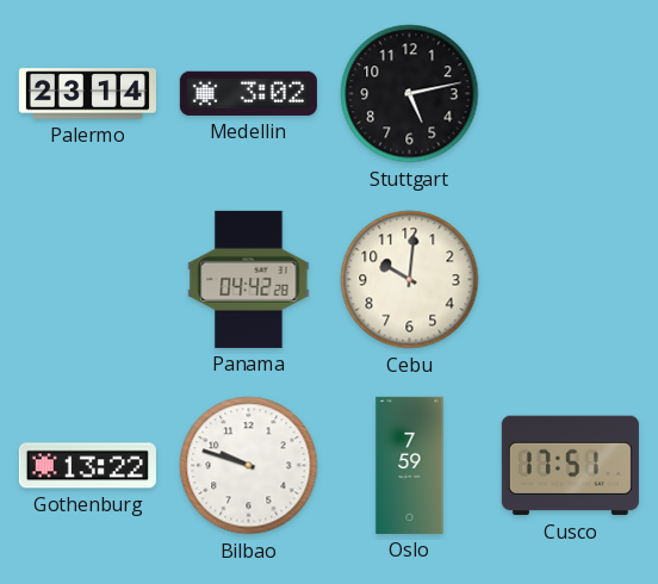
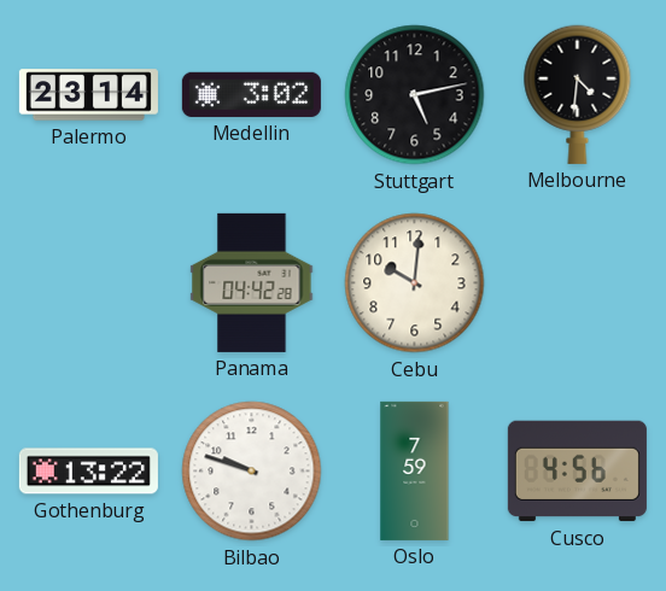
Melbourne: none -> 4:31
Cusco: 17:51 -> 4:56
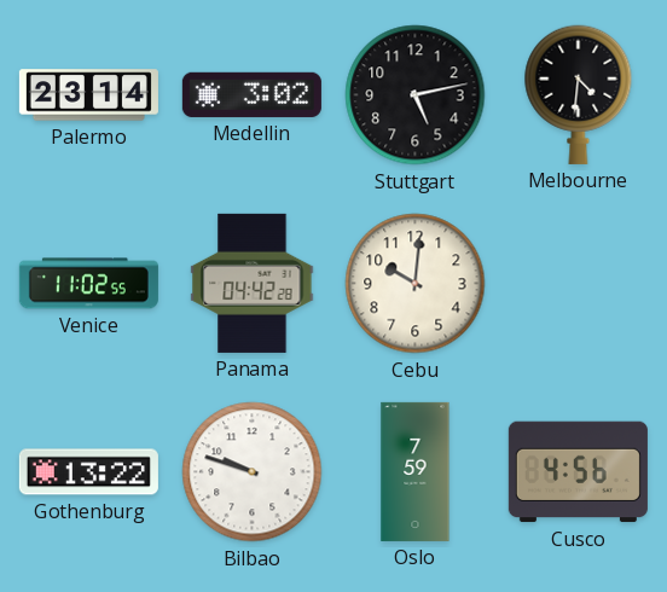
Venice: none -> 11:02
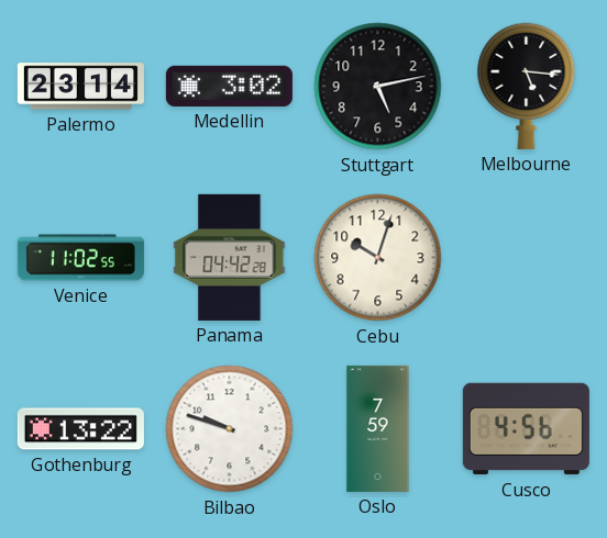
Melbourne: 4:31 -> 5:16
Cebu: 10:01 -> 10:03
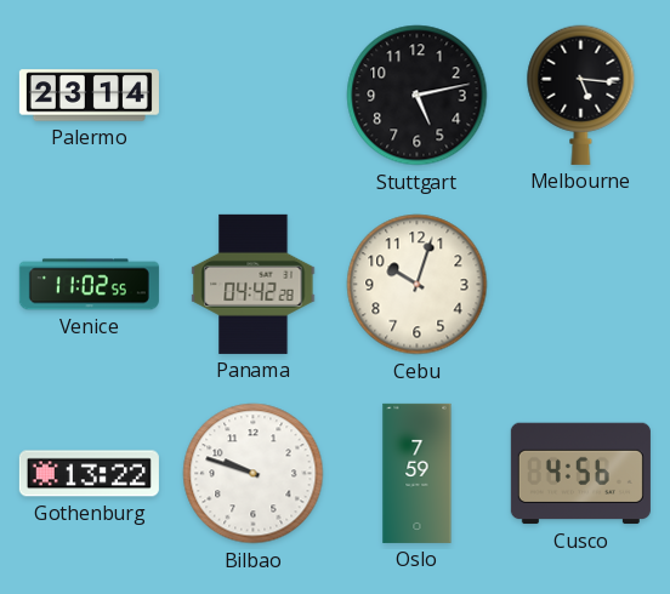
Medellin: 3:02 -> none
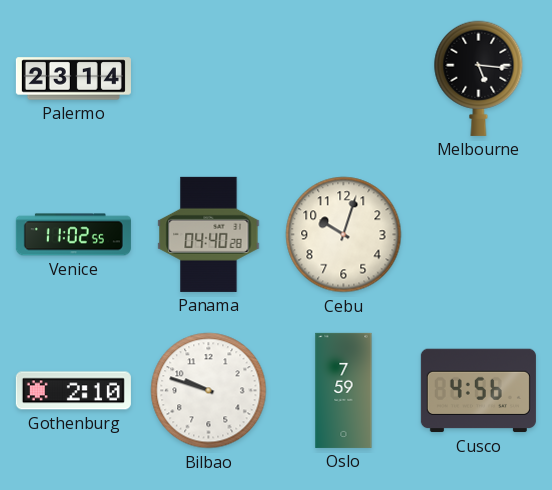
Stuttgart: 5:13 -> none
Panama: 04:42 -> 04:40
Gothenburg: 13:22 -> 2:10
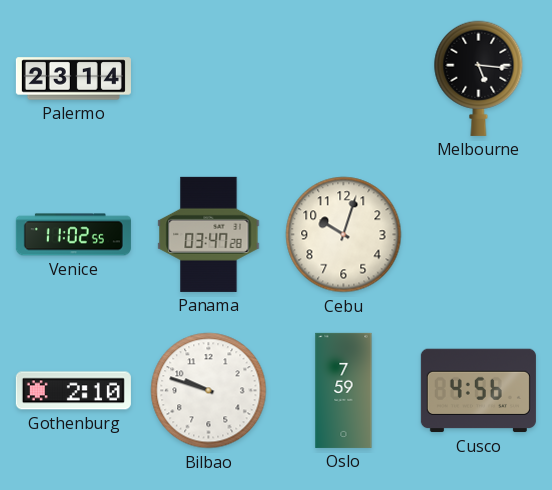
Panama: 04:40 -> 03:47
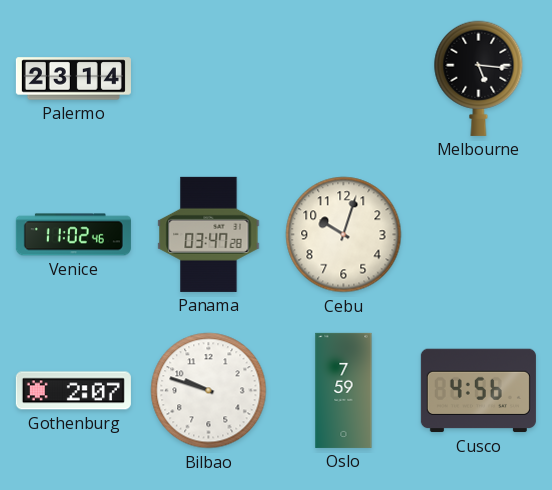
Venice: 11:02:55 -> 11:02:46
Gothenburg: 2:10 -> 2:07
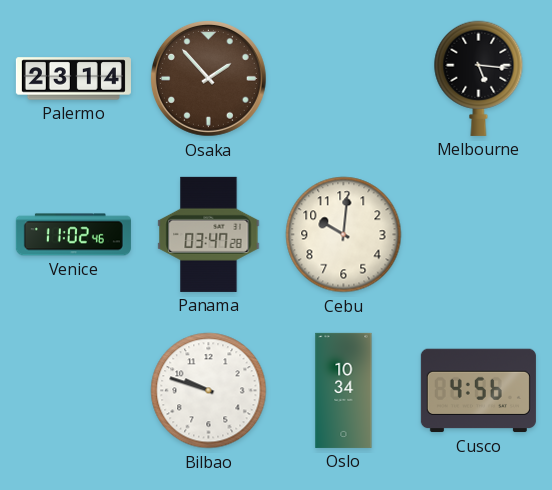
Osaka: none -> 1:53
Cebu: 10:03 -> 10:01
Gothenburg: 2:07 -> none
Oslo: 7:59 -> 10:34
